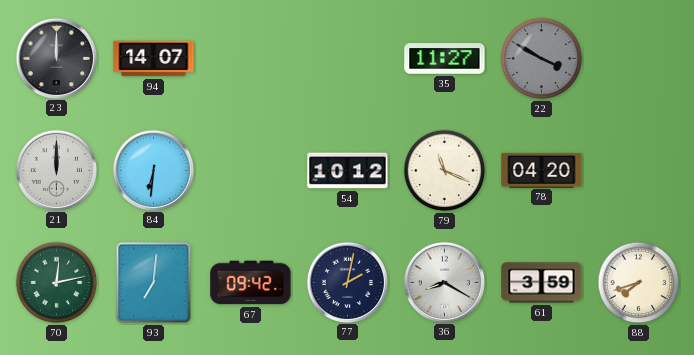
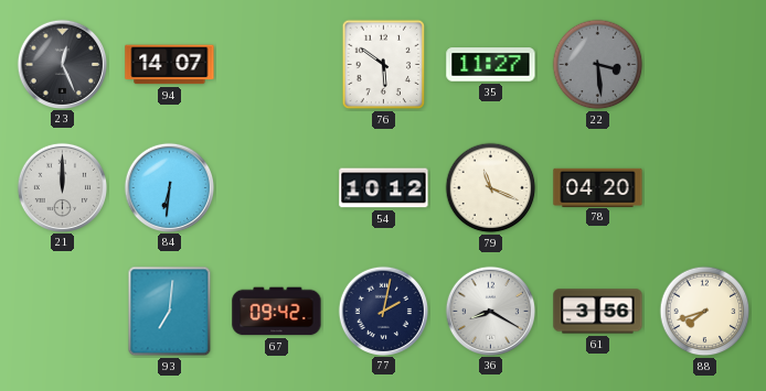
23: 12:00 -> 12:26
76: none -> 5:51
22: 3:50 -> 3:29
70: 12:13 -> none
61: 3:59 -> 3:56
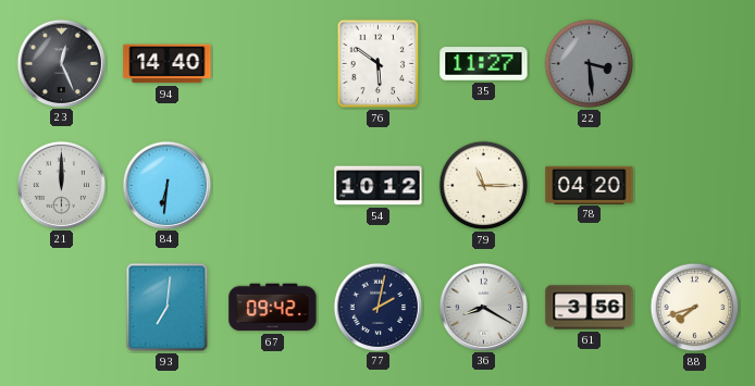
94: 14:07 -> 14:40
79: 11:19 -> 11:15
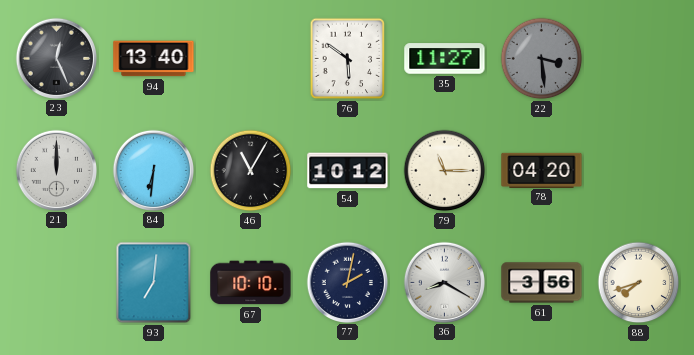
94: 14:40 -> 13:40
46: none -> 11:05
67: 09:42 -> 10:10
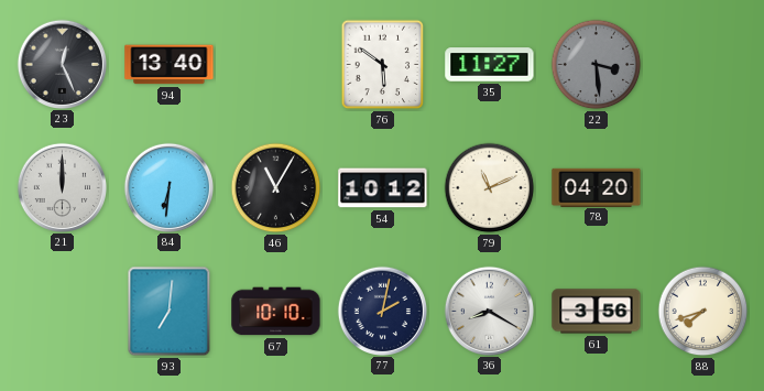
79: 11:15 -> 11:11
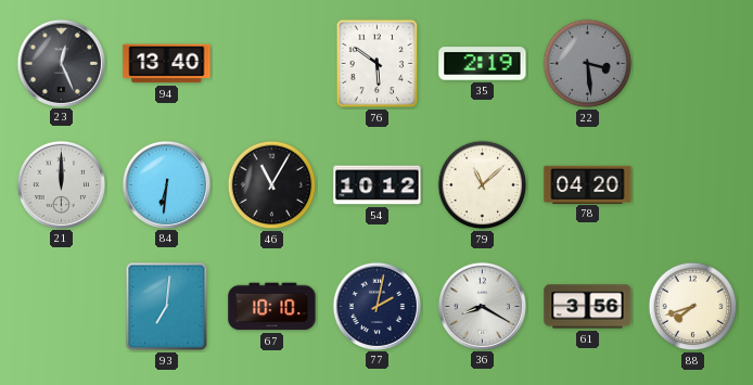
35: 11:27 -> 2:19
79: 11:11 -> 11:08
